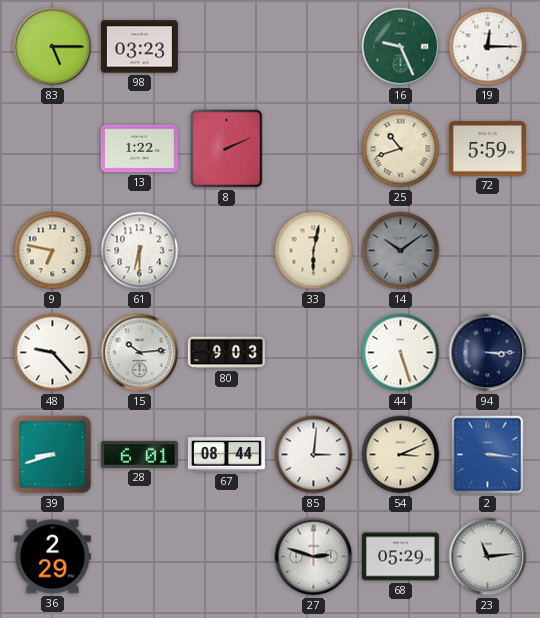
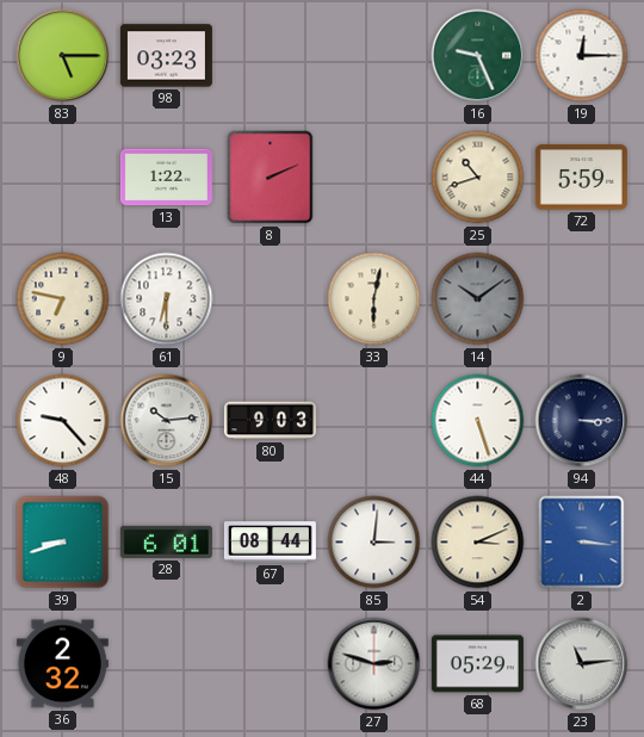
36: 2:29 -> 2:32
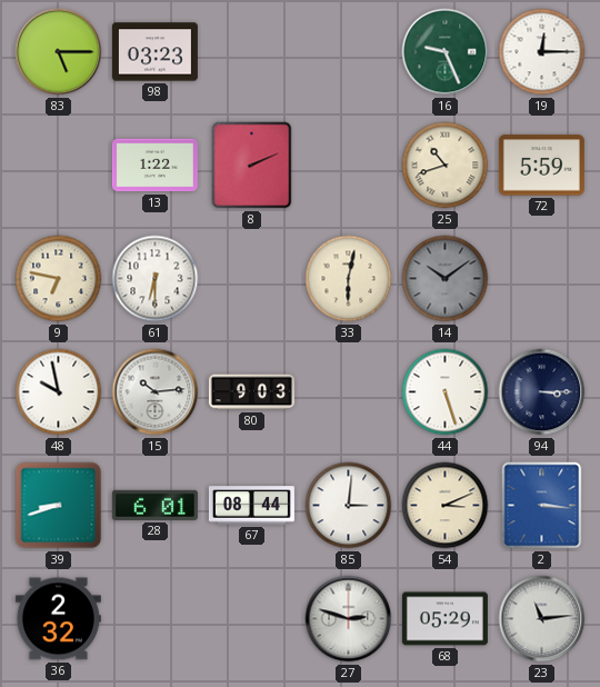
48: 9:23 -> 9:58
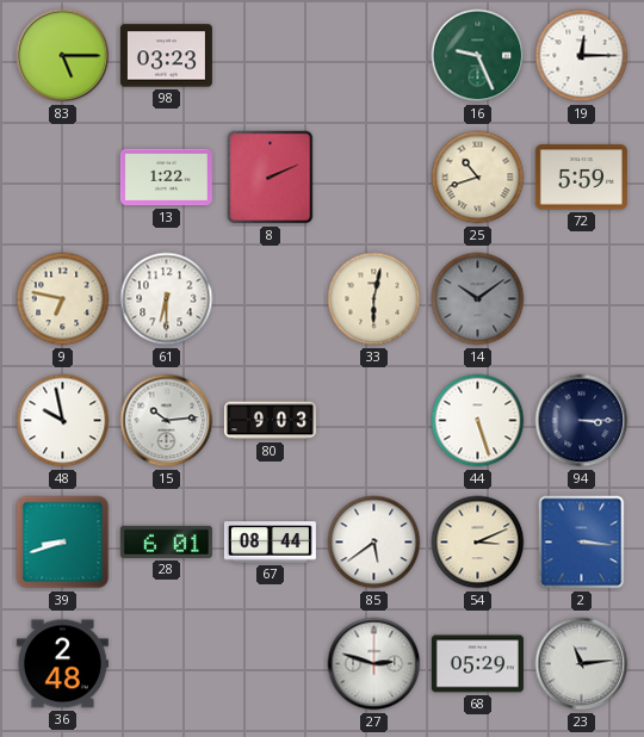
85: 3:01 -> 5:39
36: 2:32 -> 2:48
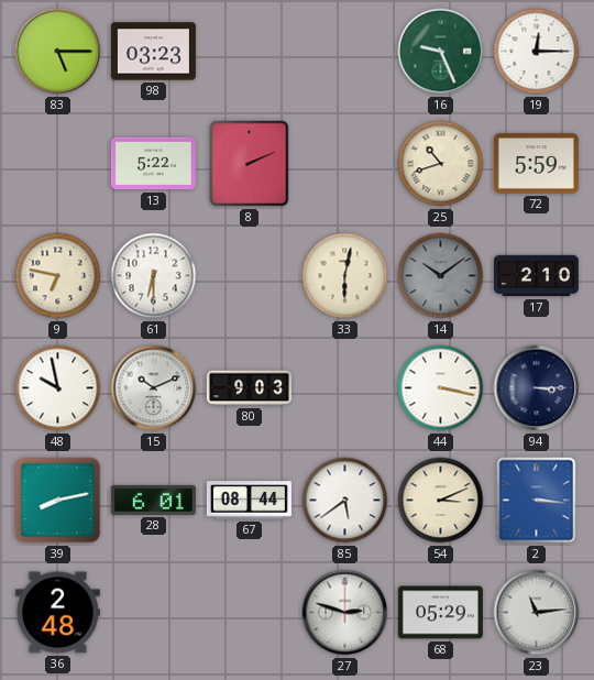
13: 1:22 -> 5:22
17: none -> 2:10
15: 10:14 -> 10:11
44: 5:27 -> 3:17
39: 8:42 -> 8:13
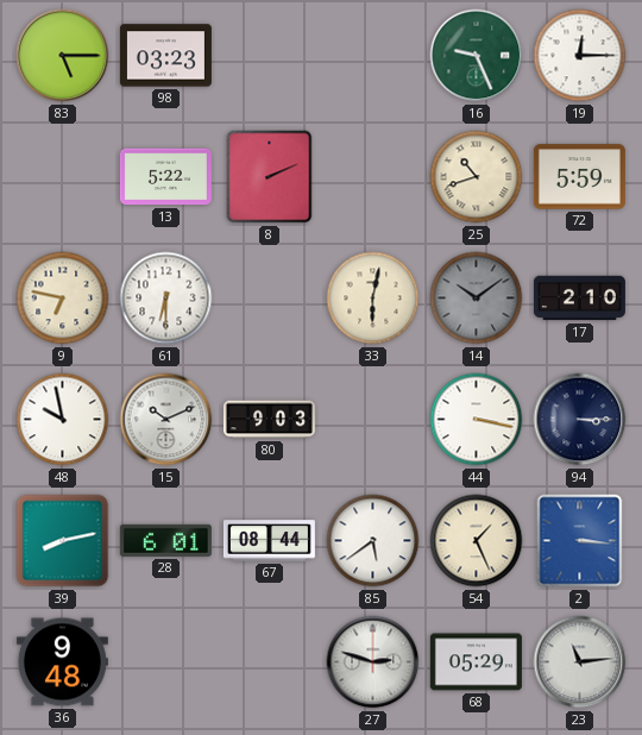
54: 3:11 -> 1:26
36: 2:48 -> 9:48
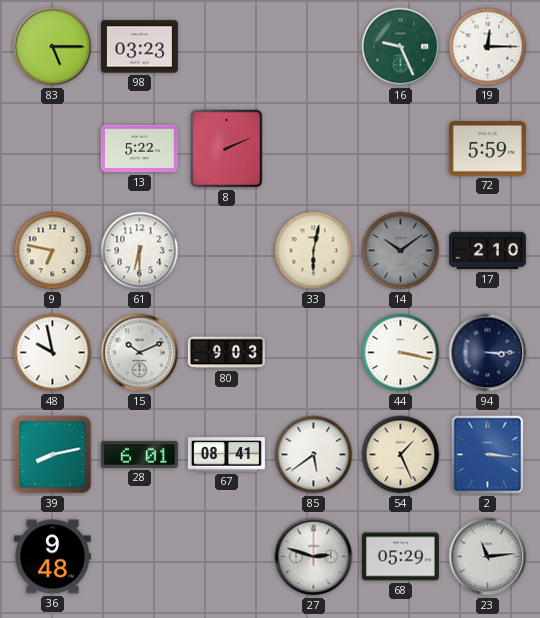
25: 10:42 -> none
67: 08:44 -> 08:41
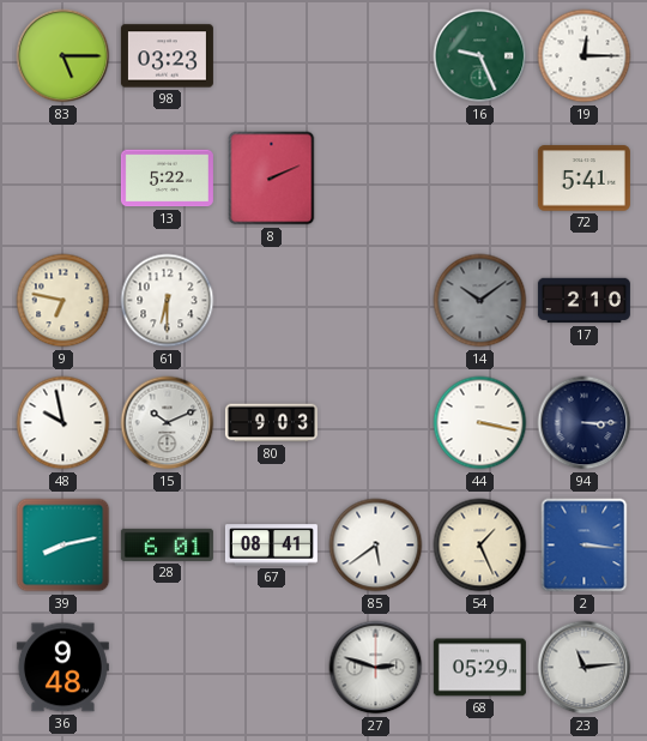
72: 5:59 -> 5:41
33: 6:02 -> none
